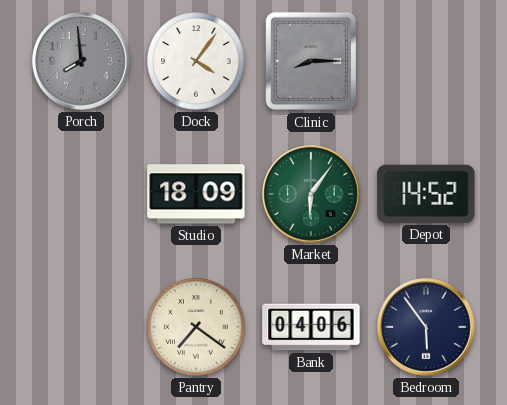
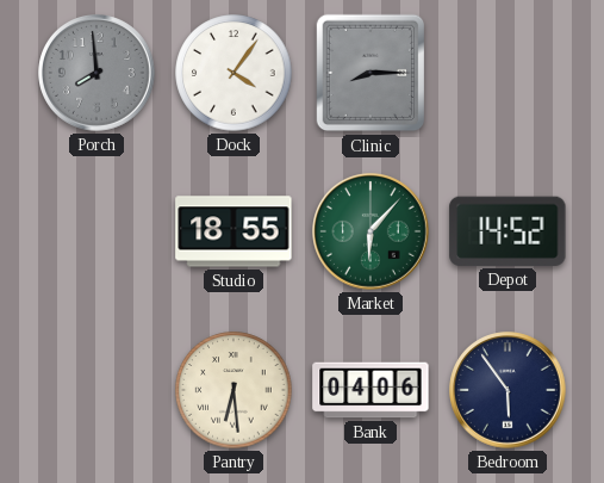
Studio: 18:09 -> 18:55
Market: 6:06 -> 6:07
Pantry: 7:21 -> 6:29
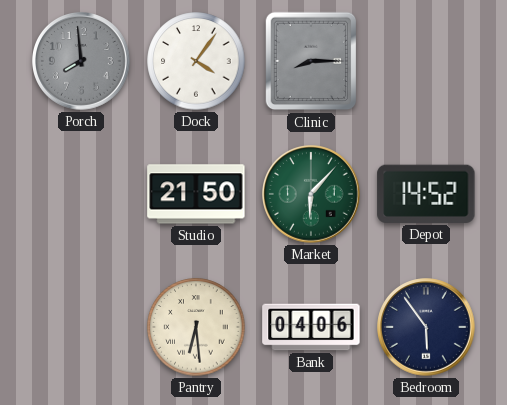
Studio: 18:55 -> 21:50
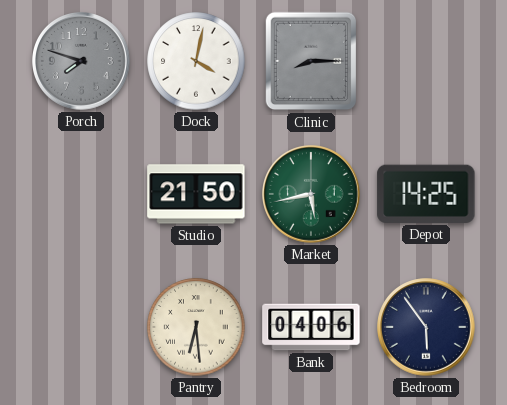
Porch: 7:59 -> 7:48
Dock: 4:06 -> 4:02
Market: 6:07 -> 5:43
Depot: 14:52 -> 14:25
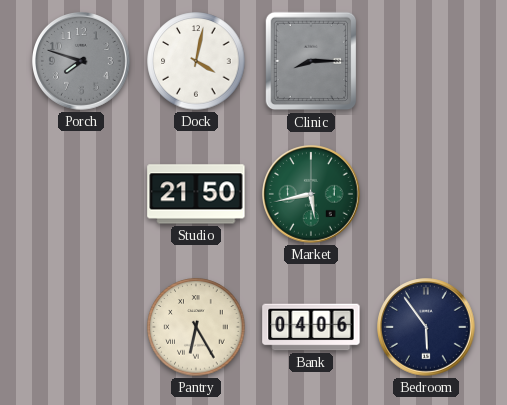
Depot: 14:25 -> none
Pantry: 6:29 -> 6:25
